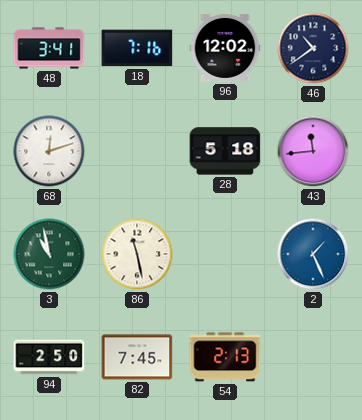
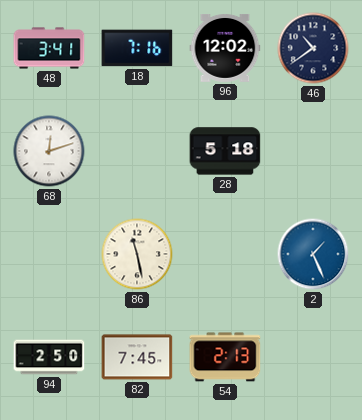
43: 11:44 -> none
3: 10:58 -> none
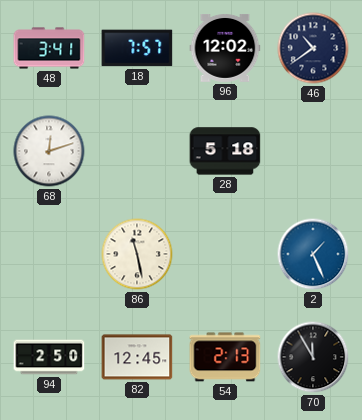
18: 7:16 -> 7:57
82: 7:45 -> 12:45
70: none -> 11:55
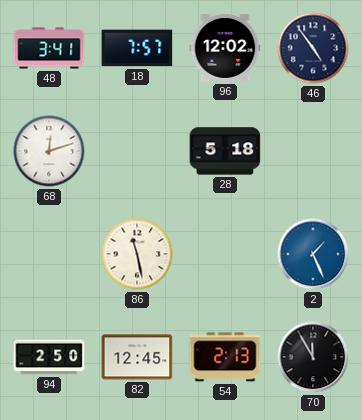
46: 10:39 -> 4:54
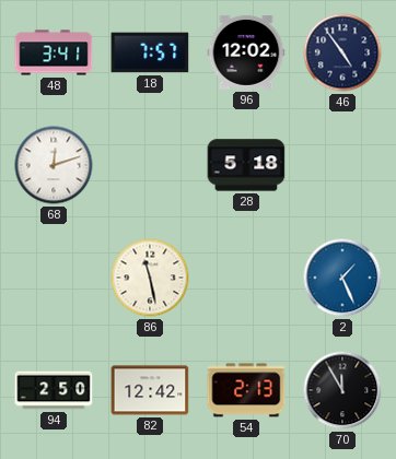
82: 12:45 -> 12:42
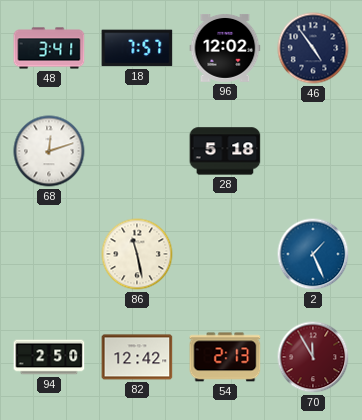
70 dial: black -> burgundy
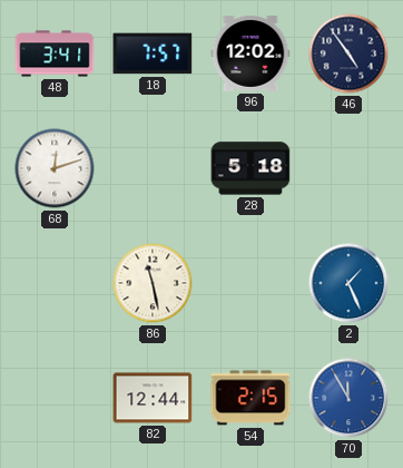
94: 2:50 -> none
82: 12:42 -> 12:44
54: 2:13 -> 2:15
70 dial: burgundy -> blue
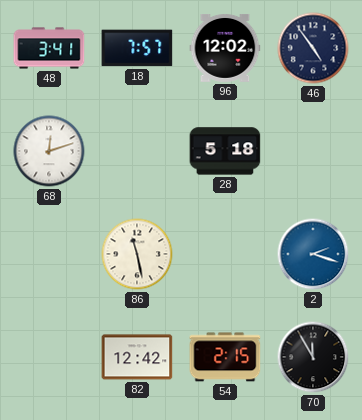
2: 1:26 -> 2:18
82: 12:44 -> 12:42
70 dial: blue -> black
